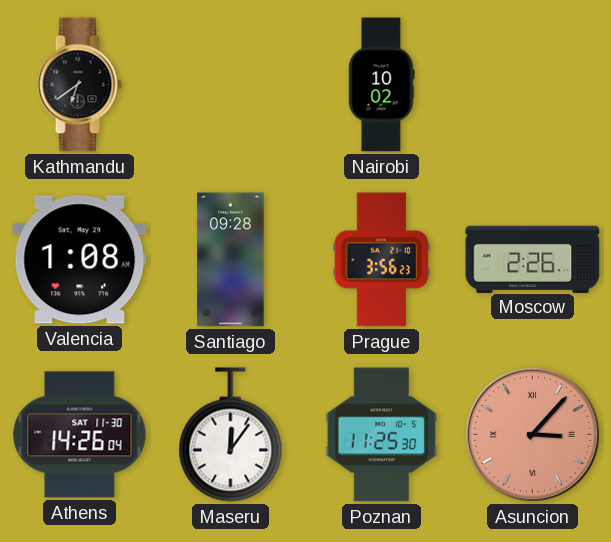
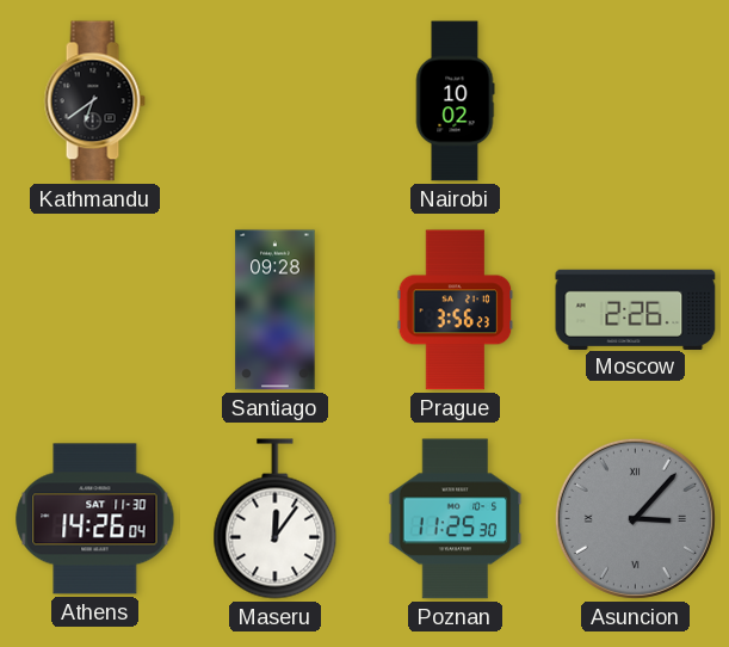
Valencia: 1:08 -> none
Asuncion dial: salmon -> grey
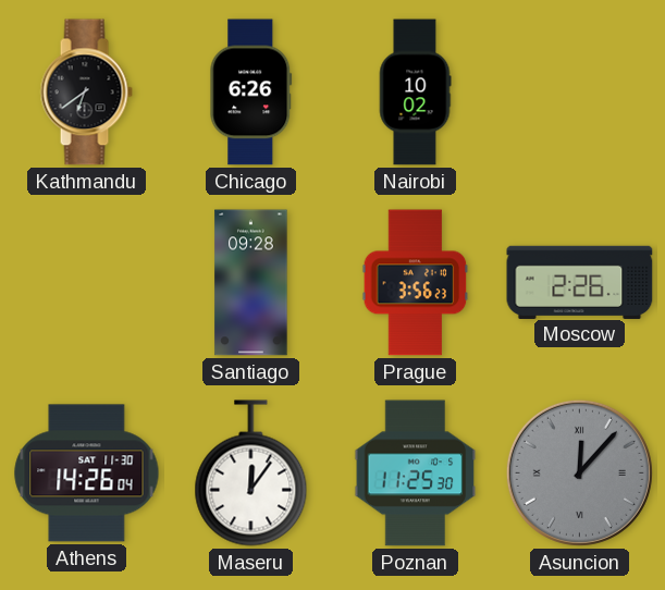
Chicago: none -> 6:26
Asuncion: 3:07 -> 12:07
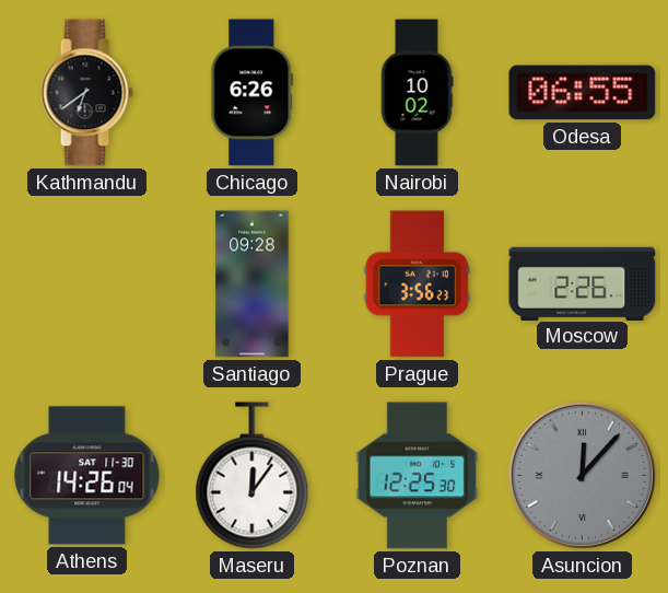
Odesa: none -> 06:55
Poznan: 11:25 -> 12:25
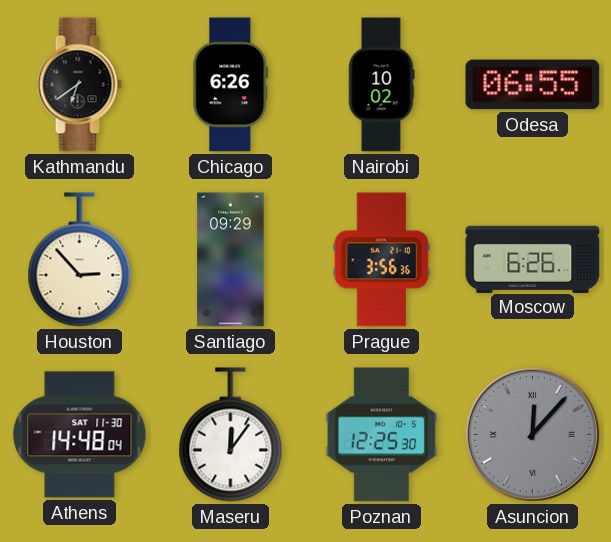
Houston: none -> 2:53
Santiago: 09:28 -> 09:29
Prague: 3:56:23 -> 3:56:36
Moscow: 2:26 -> 6:26
Athens: 14:26 -> 14:48
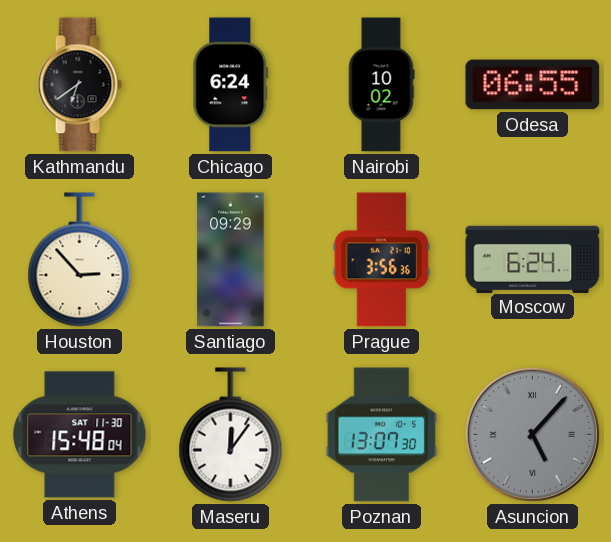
Chicago: 6:26 -> 6:24
Moscow: 6:26 -> 6:24
Athens: 14:48 -> 15:48
Poznan: 12:25 -> 13:07
Asuncion: 12:07 -> 5:07
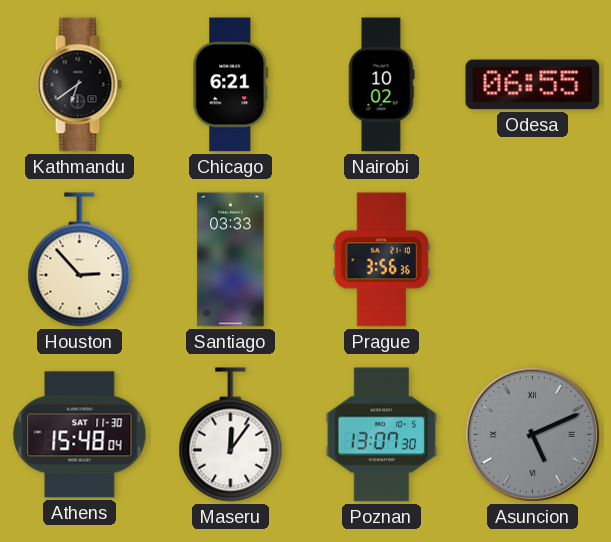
Chicago: 6:24 -> 6:21
Santiago: 09:29 -> 03:33
Moscow: 6:24 -> none
Asuncion: 5:07 -> 5:11
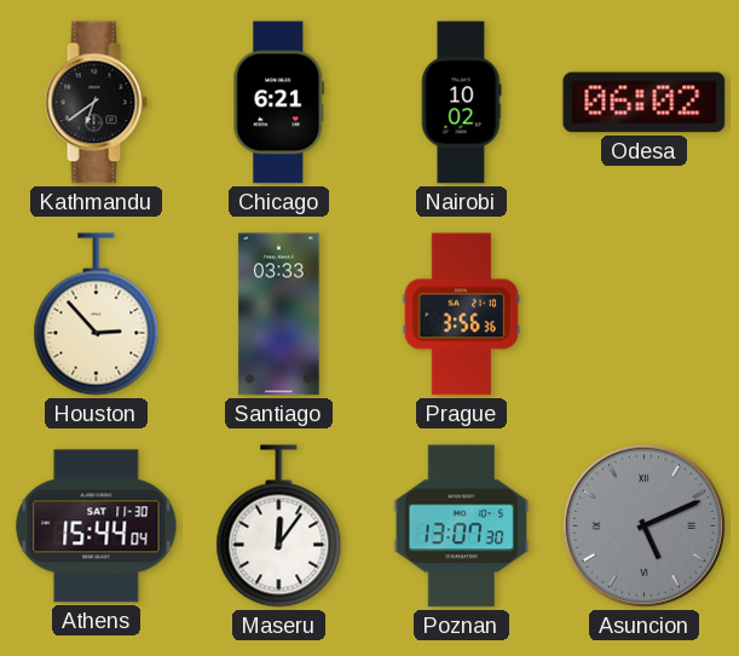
Odesa: 06:55 -> 06:02
Athens: 15:48 -> 15:44
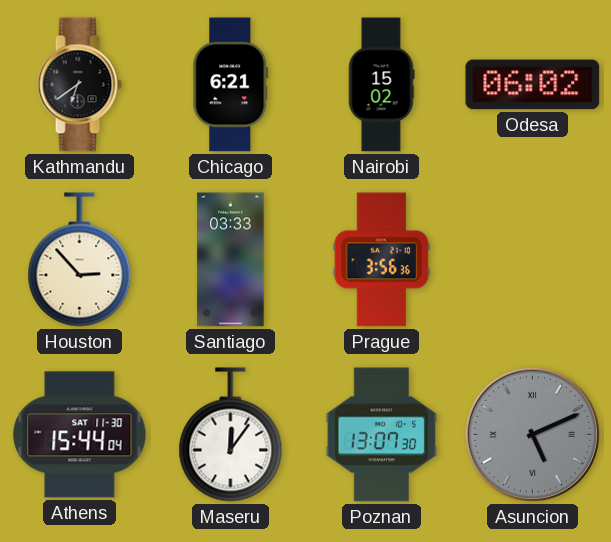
Nairobi: 10:02 -> 15:02
